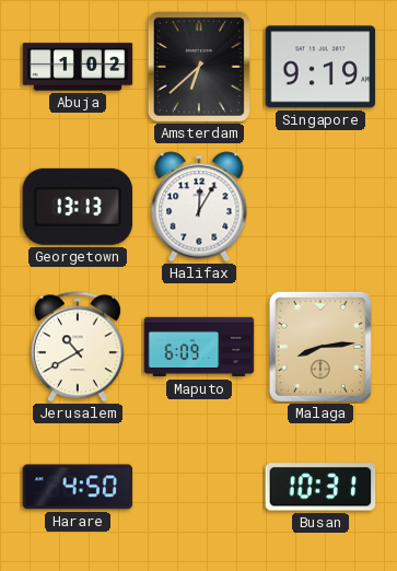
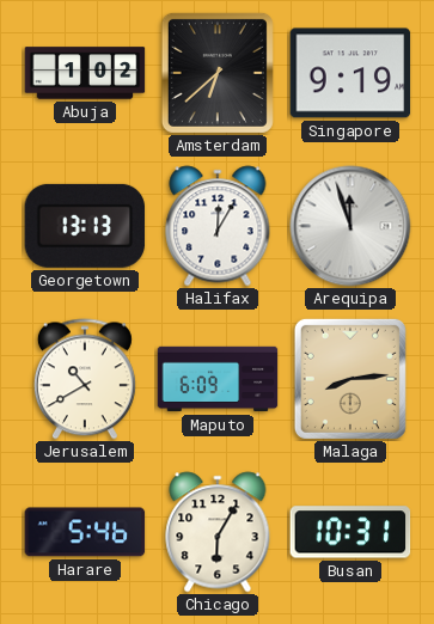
Arequipa: none -> 11:57
Harare: 4:50 -> 5:46
Chicago: none -> 6:05
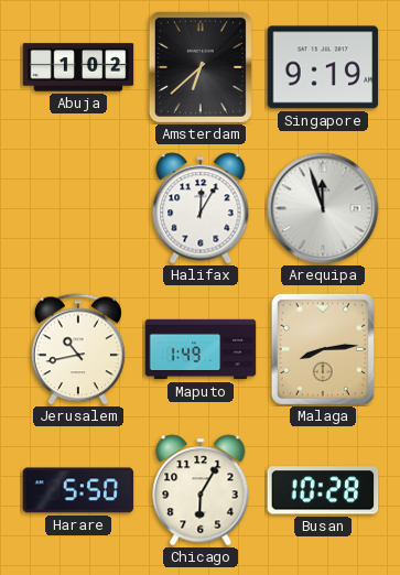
Georgetown: 13:13 -> none
Jerusalem: 10:40 -> 10:43
Maputo: 6:09 -> 1:49
Harare: 5:46 -> 5:50
Busan: 10:31 -> 10:28
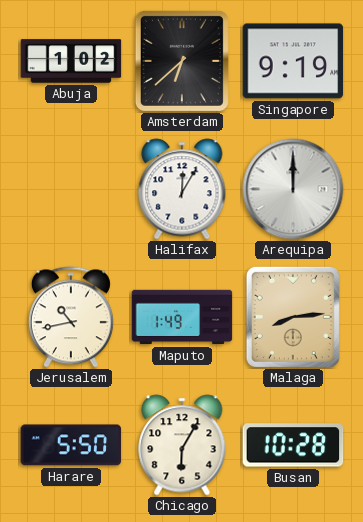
Arequipa: 11:57 -> 12:00
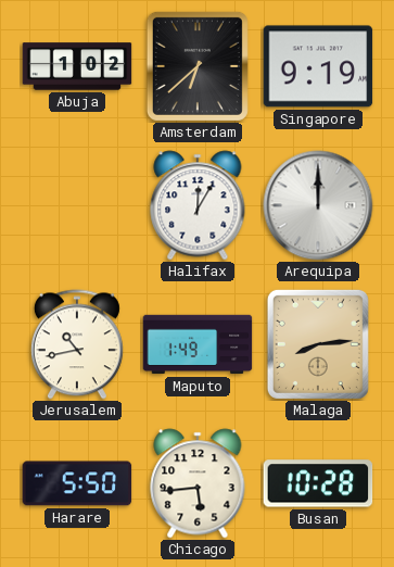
Chicago: 6:05 -> 5:44
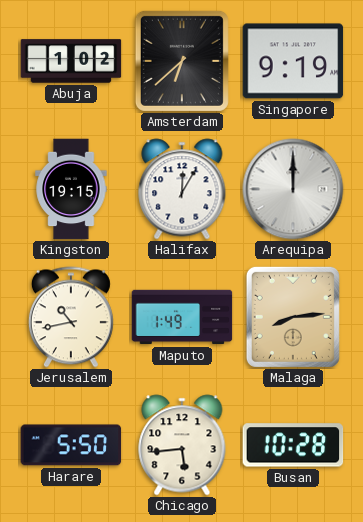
Kingston: none -> 19:15
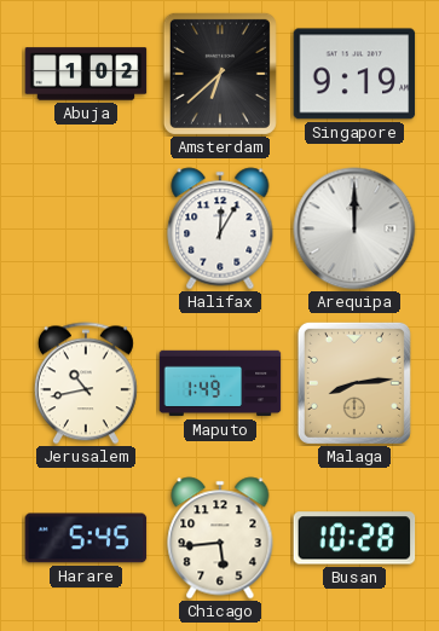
Kingston: 19:15 -> none
Harare: 5:50 -> 5:45
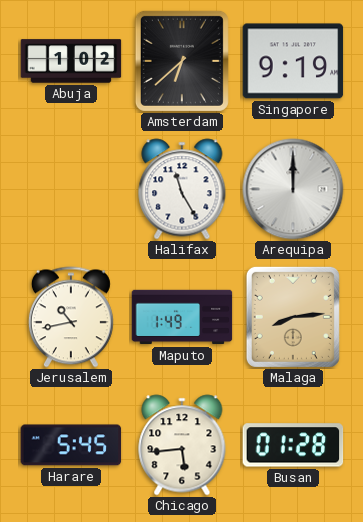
Halifax: 12:05 -> 11:25
Busan: 10:28 -> 01:28
